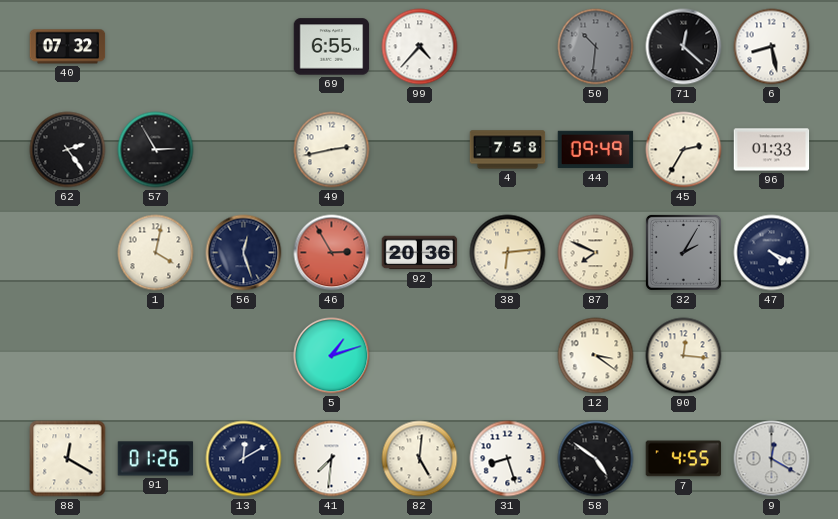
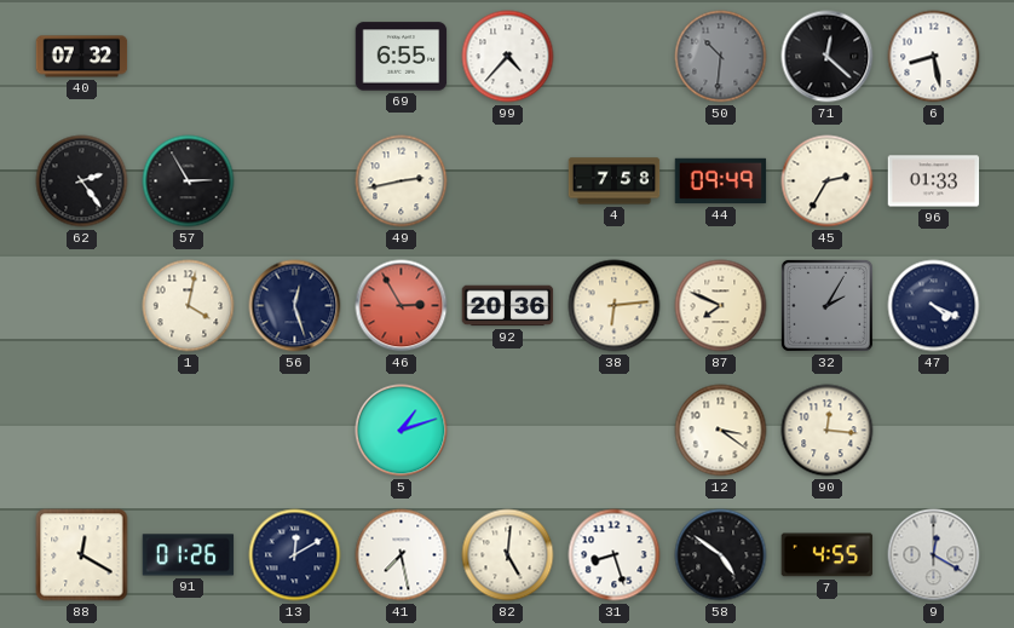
41: 7:31 -> 7:28
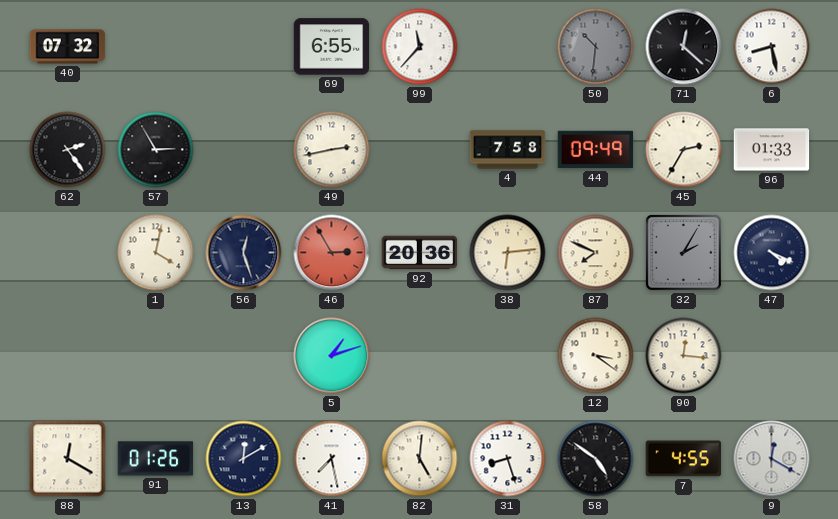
99: 4:37 -> 11:37
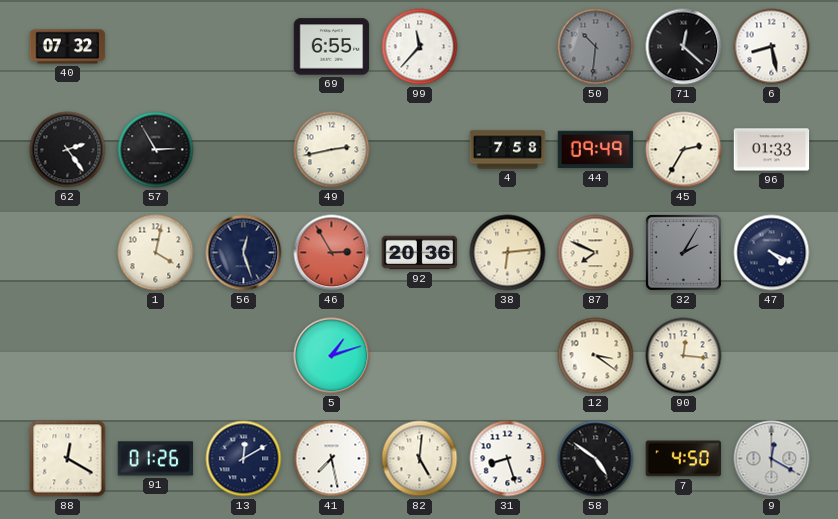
7: 4:55 -> 4:50
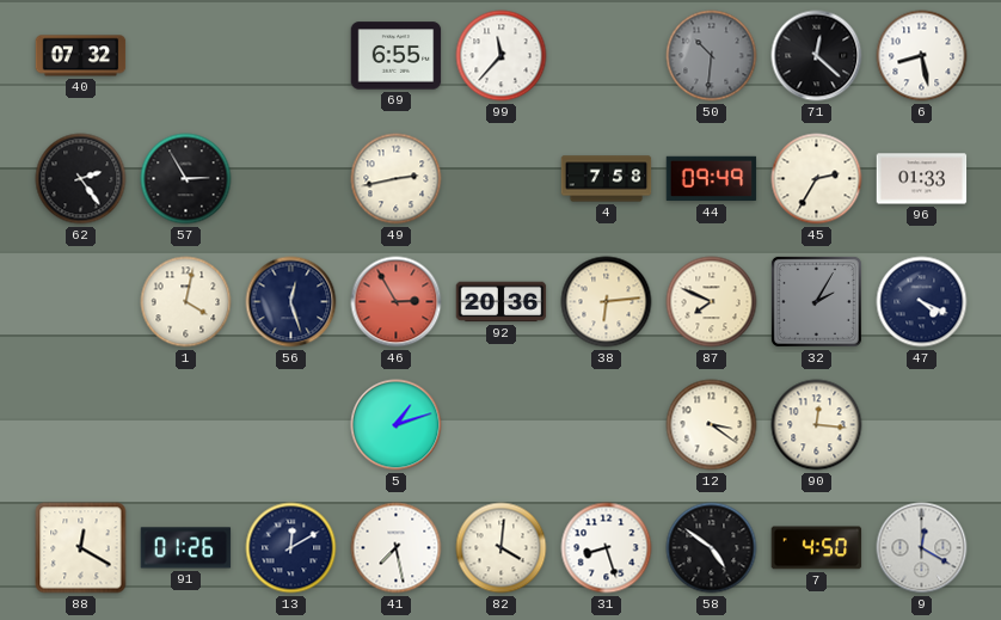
82: 5:01 -> 4:01
